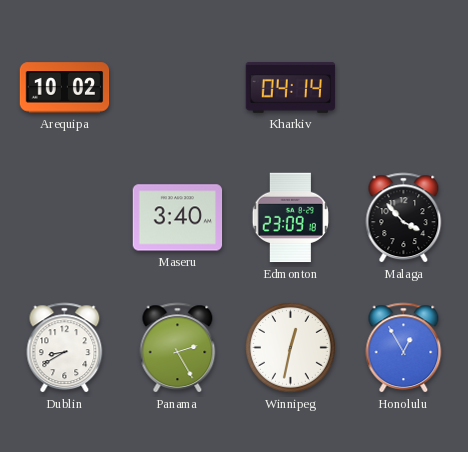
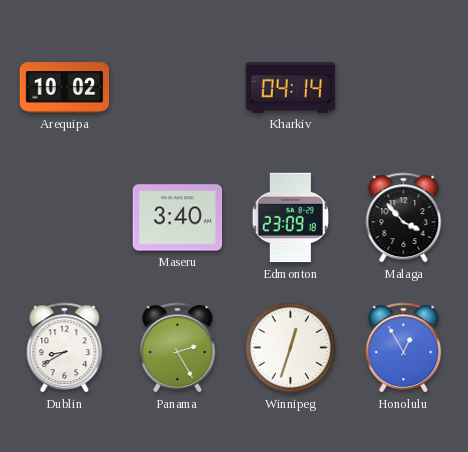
Winnipeg: 12:32 -> 12:33
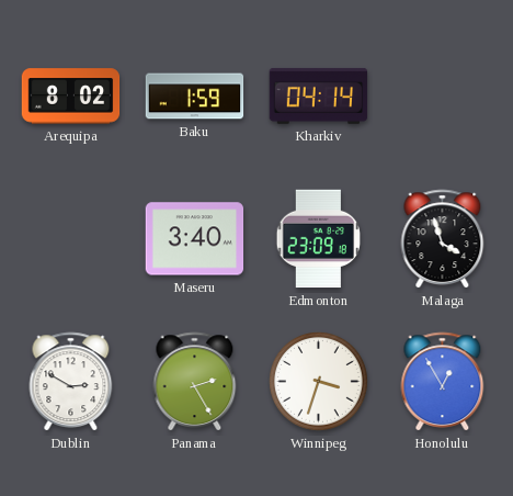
Arequipa: 10:02 -> 8:02
Baku: none -> 1:59
Malaga: 3:53 -> 3:57
Dublin: 8:40 -> 2:50
Winnipeg: 12:33 -> 3:33
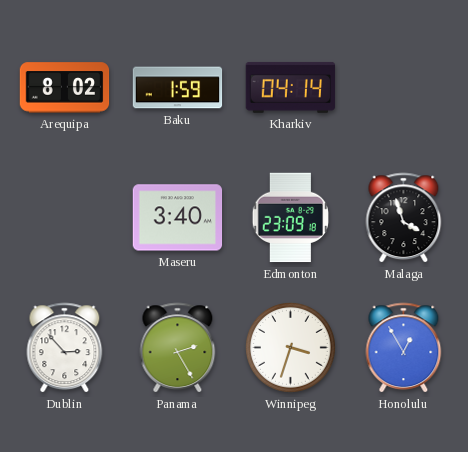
Dublin: 2:50 -> 2:53
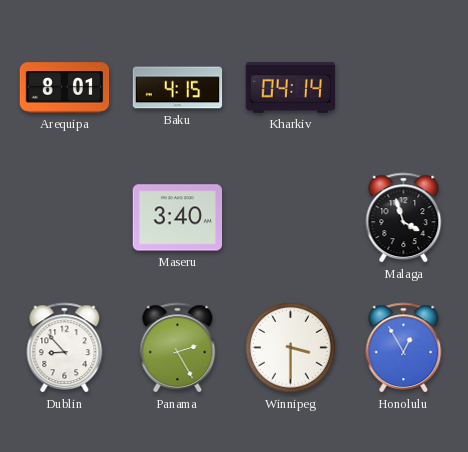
Arequipa: 8:02 -> 8:01
Baku: 1:59 -> 4:15
Edmonton: 23:09 -> none
Dublin: 2:53 -> 8:53
Winnipeg: 3:33 -> 3:30
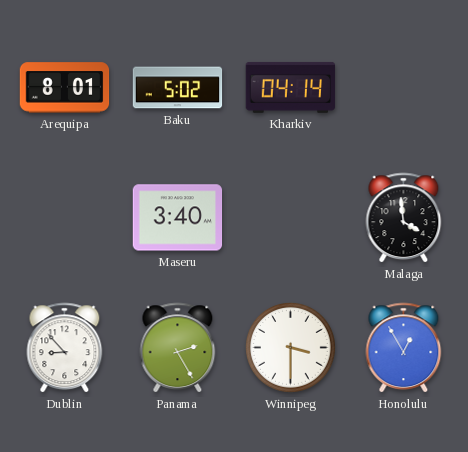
Baku: 4:15 -> 5:02
Malaga: 3:57 -> 3:59
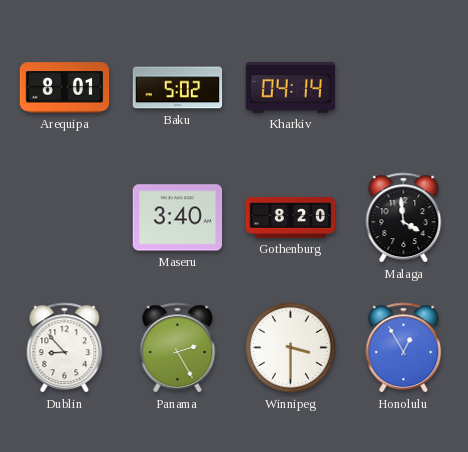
Gothenburg: none -> 8:20
